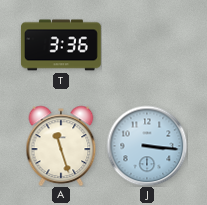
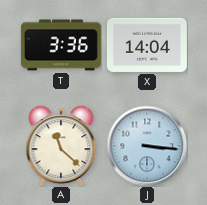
X: none -> 14:04
A: 11:27 -> 11:22
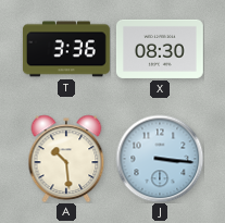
X: 14:04 -> 08:30
A: 11:22 -> 10:29
